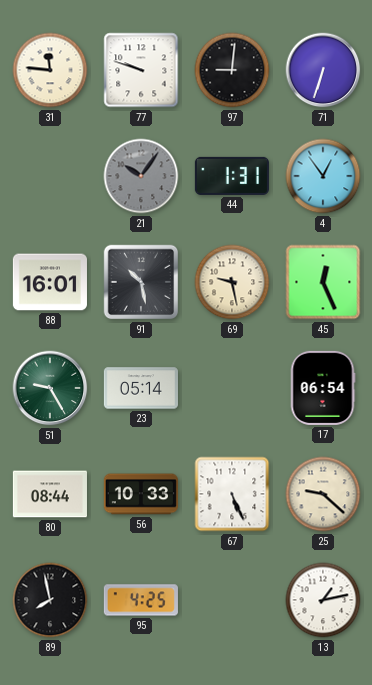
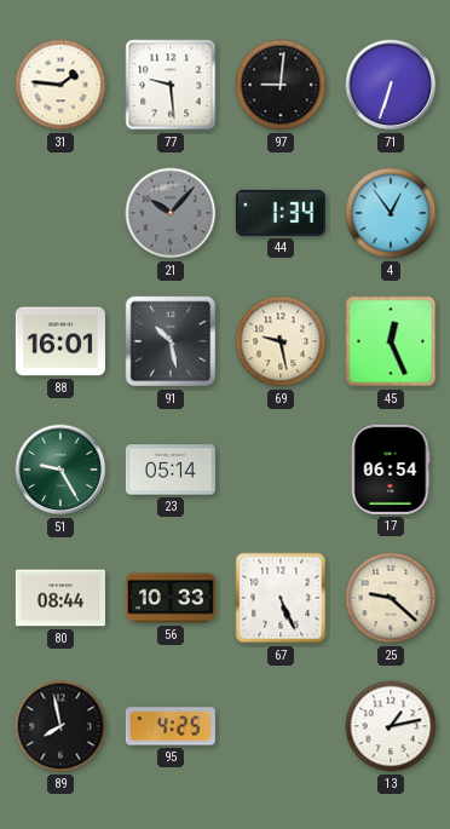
31: 11:46 -> 1:46
77: 9:48 -> 9:29
21: 10:06 -> 10:07
44: 1:31 -> 1:34
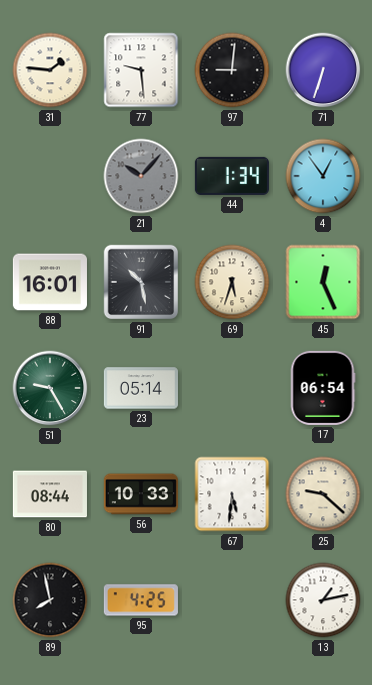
69: 9:28 -> 5:33
67: 5:26 -> 5:31
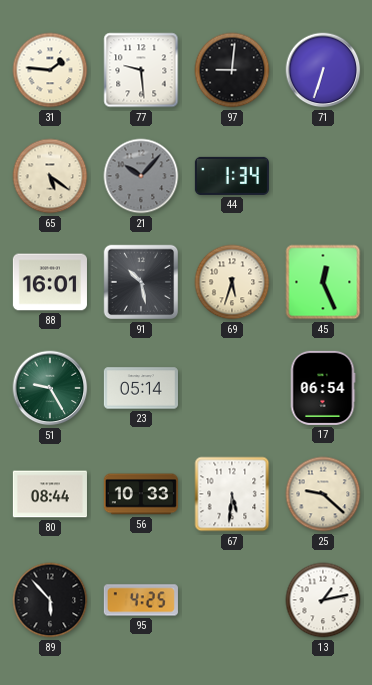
65: none -> 5:21
4: 12:54 -> none
89: 7:58 -> 5:53
